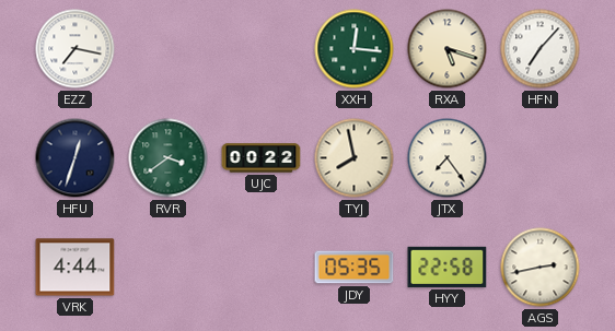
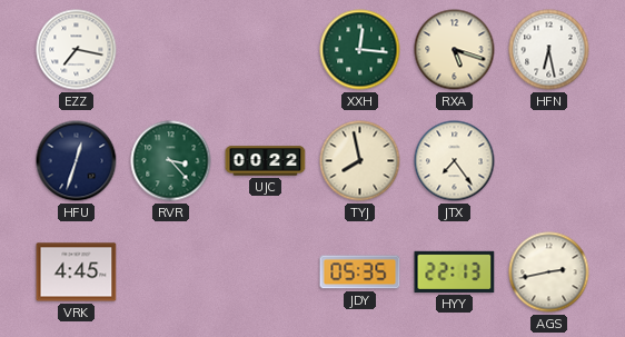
HFN: 7:07 -> 6:28
RVR: 3:39 -> 3:23
VRK: 4:44 -> 4:45
HYY: 22:58 -> 22:13
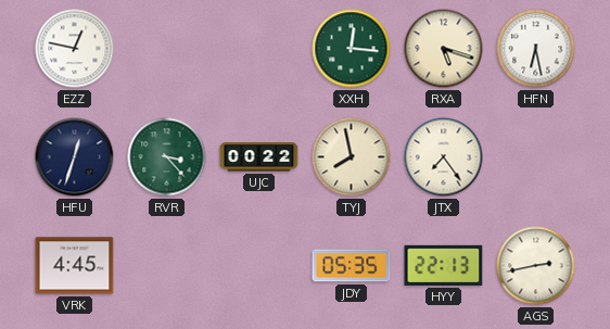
EZZ: 7:17 -> 12:47
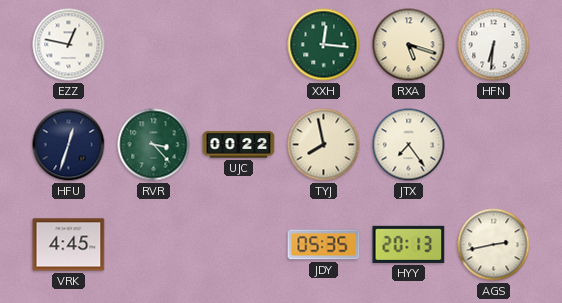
HFN: 6:28 -> 6:31
HYY: 22:13 -> 20:13
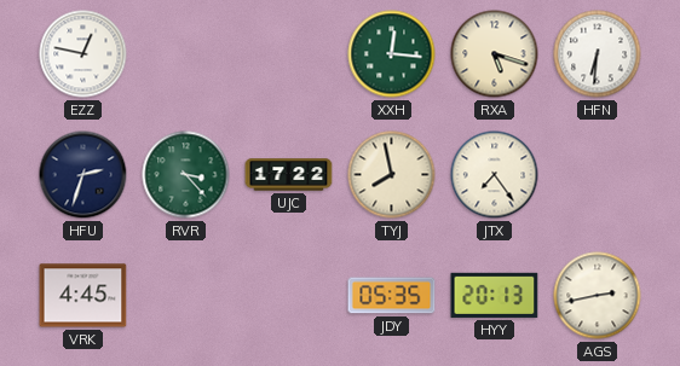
HFU: 12:33 -> 2:33
UJC: 00:22 -> 17:22
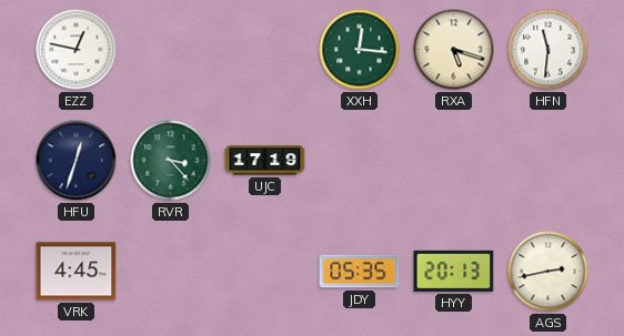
HFN: 6:31 -> 11:31
HFU: 2:33 -> 12:33
UJC: 17:22 -> 17:19
TYJ: 7:58 -> none
JTX: 7:24 -> none
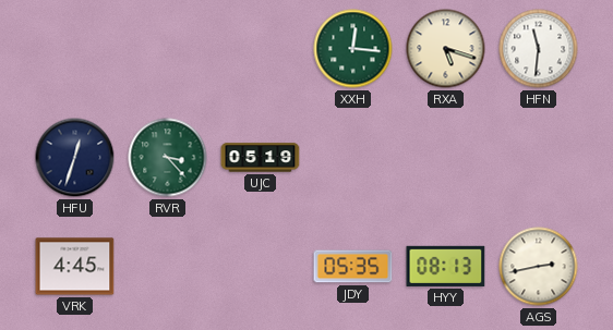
EZZ: 12:47 -> none
UJC: 17:19 -> 05:19
HYY: 20:13 -> 08:13
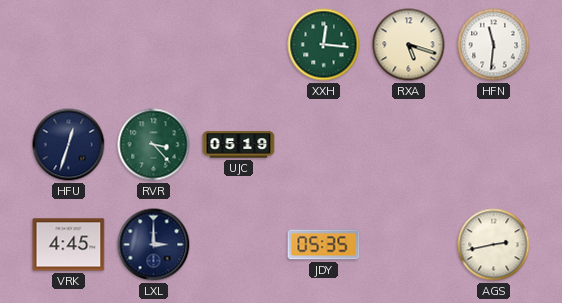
LXL: none -> 3:00
HYY: 08:13 -> none
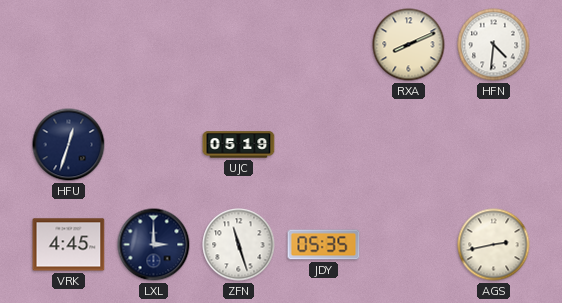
XXH: 12:16 -> none
RXA: 5:18 -> 8:11
HFN: 11:31 -> 4:31
RVR: 3:23 -> none
ZFN: none -> 11:27
